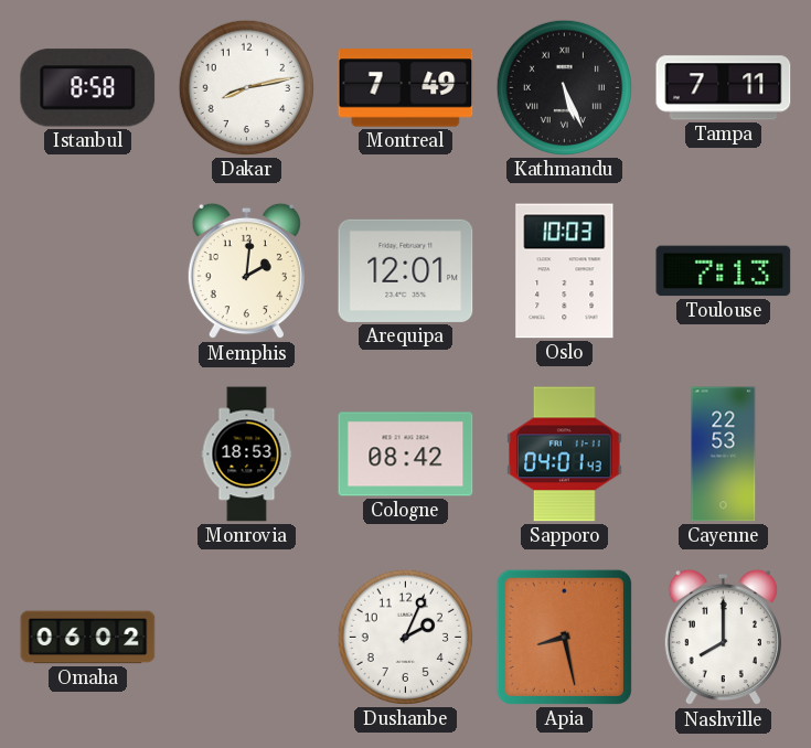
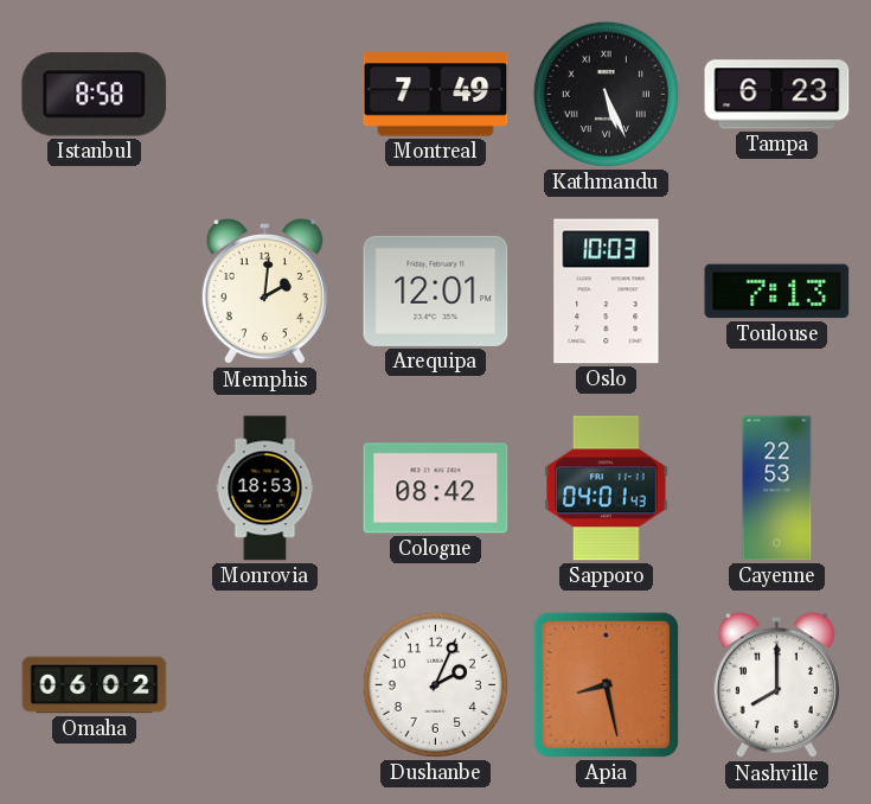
Dakar: 8:13 -> none
Tampa: 7:11 -> 6:23
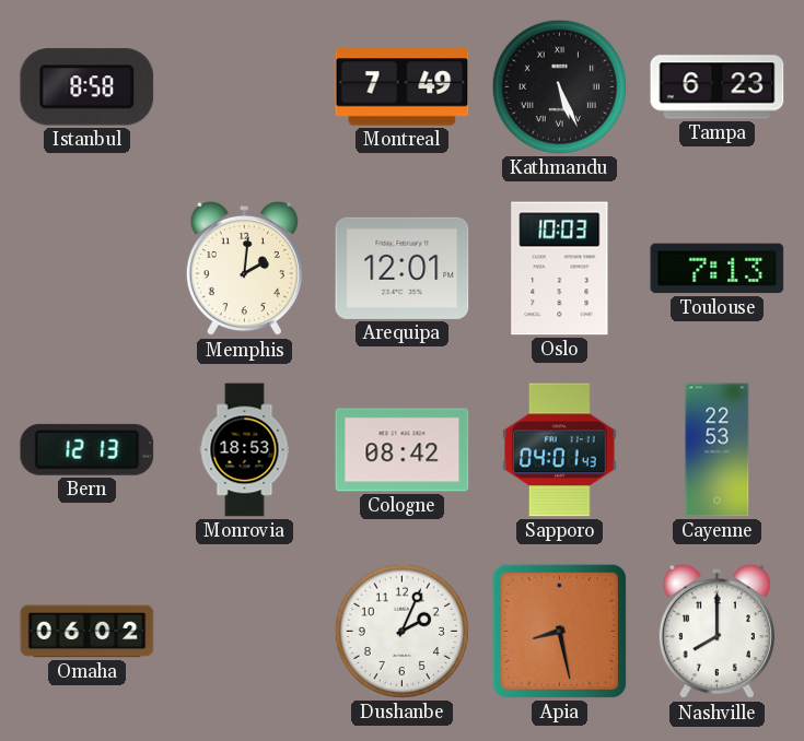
Bern: none -> 12:13
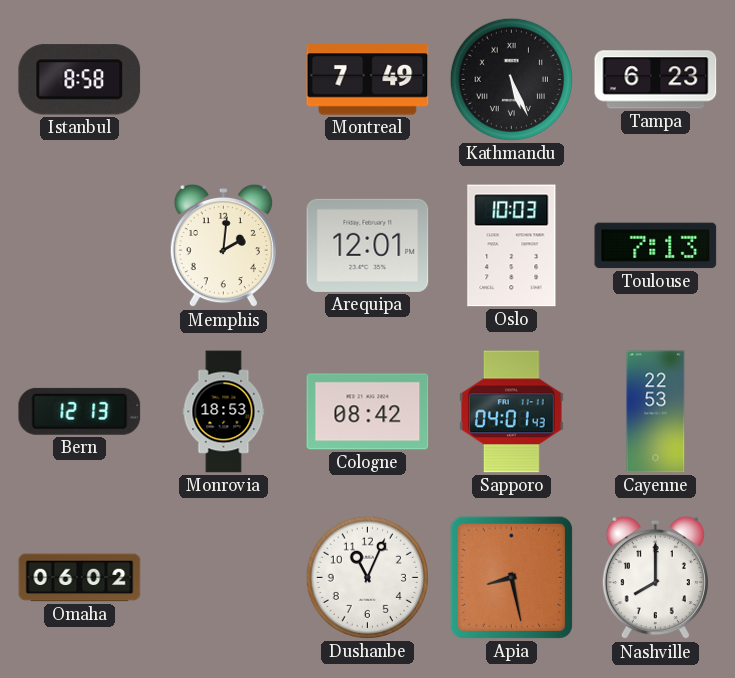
Dushanbe: 2:04 -> 11:04
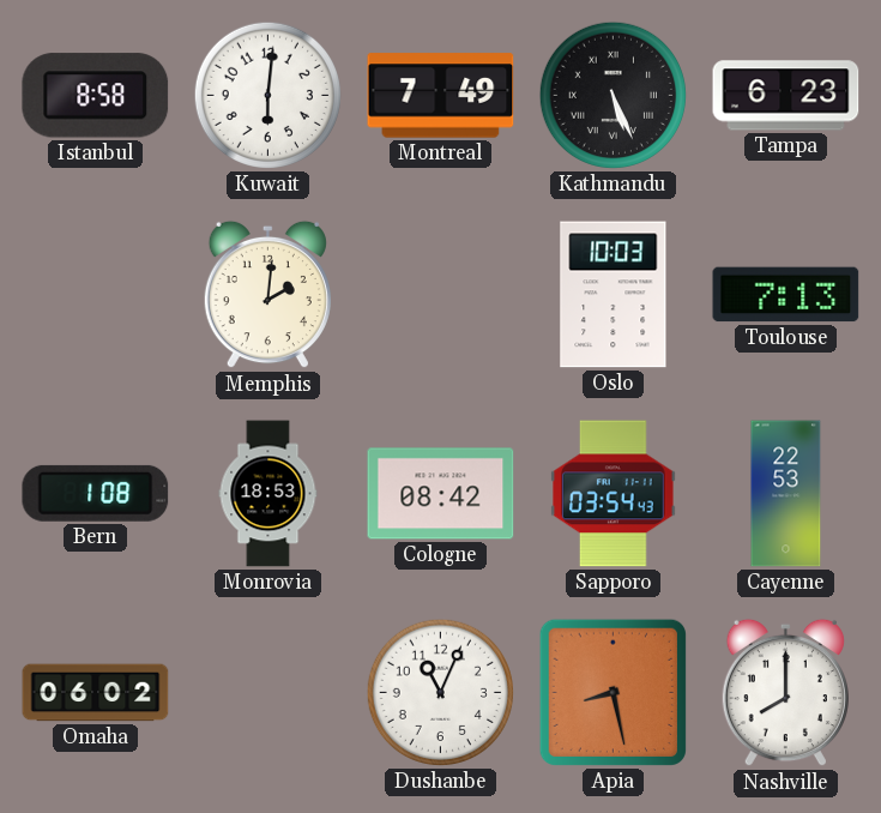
Kuwait: none -> 6:01
Arequipa: 12:01 -> none
Bern: 12:13 -> 1:08
Sapporo: 04:01 -> 03:54
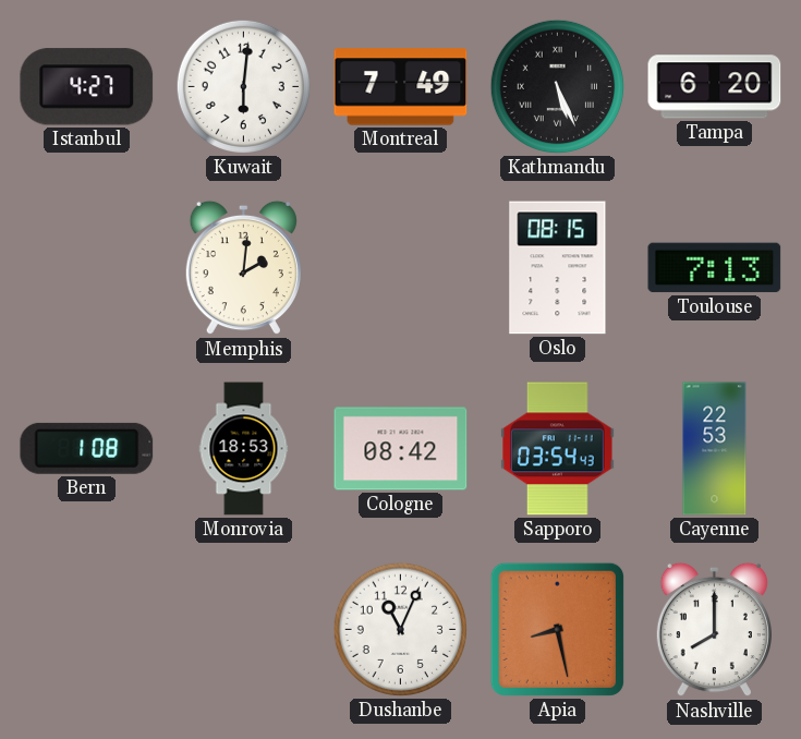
Istanbul: 8:58 -> 4:27
Tampa: 6:23 -> 6:20
Oslo: 10:03 -> 08:15
Omaha: 06:02 -> none
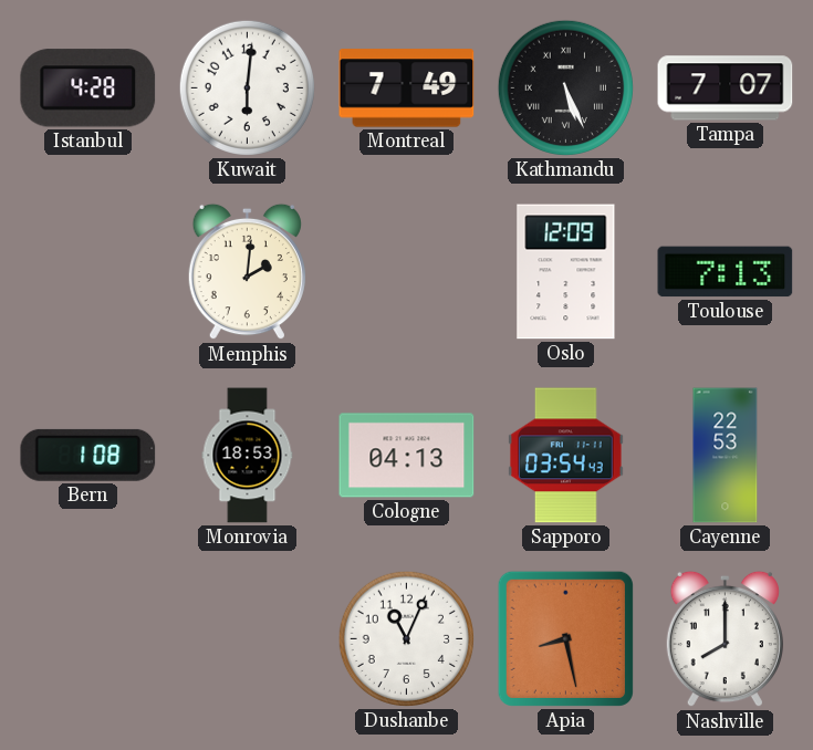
Istanbul: 4:27 -> 4:28
Tampa: 6:20 -> 7:07
Oslo: 08:15 -> 12:09
Cologne: 08:42 -> 04:13
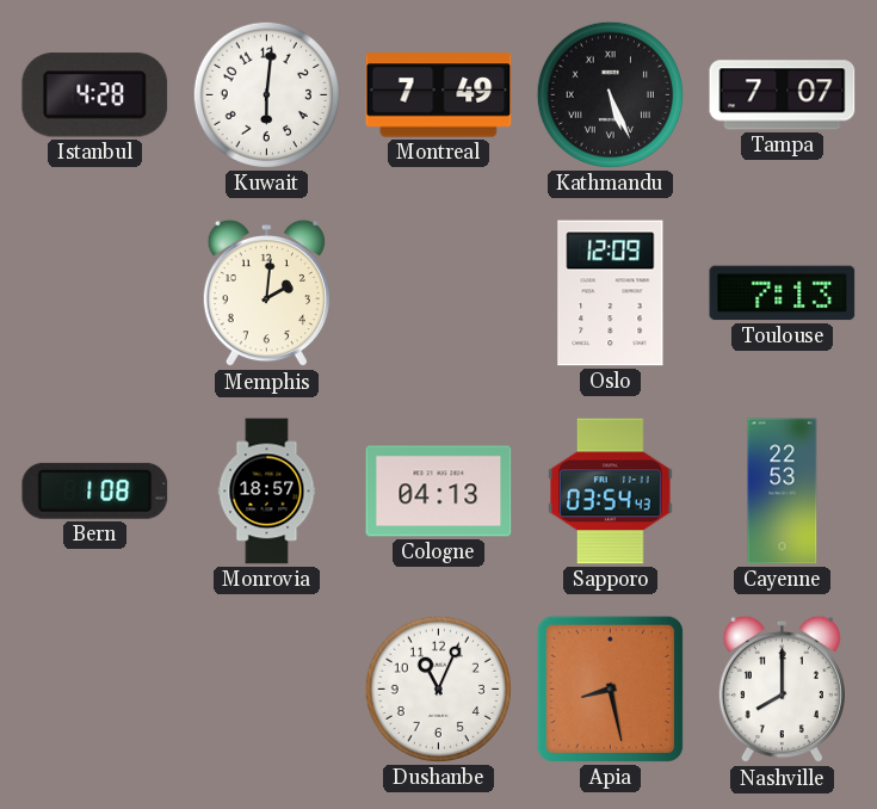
Monrovia: 18:53 -> 18:57
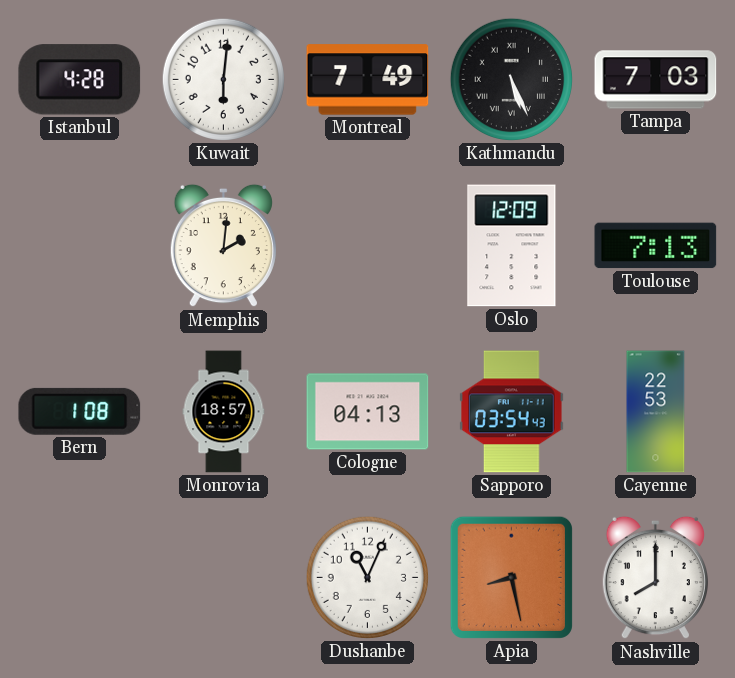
Tampa: 7:07 -> 7:03
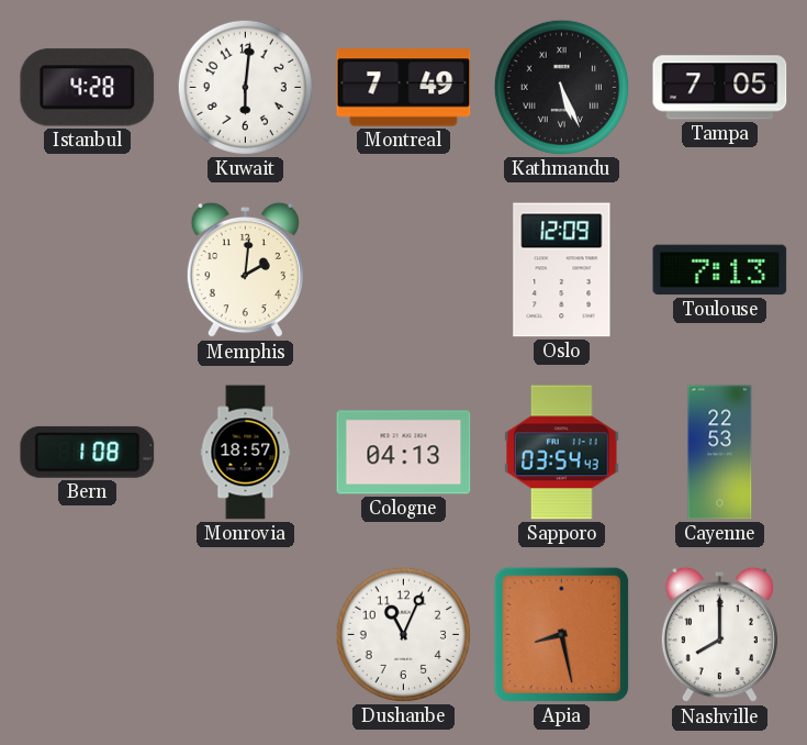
Tampa: 7:03 -> 7:05
